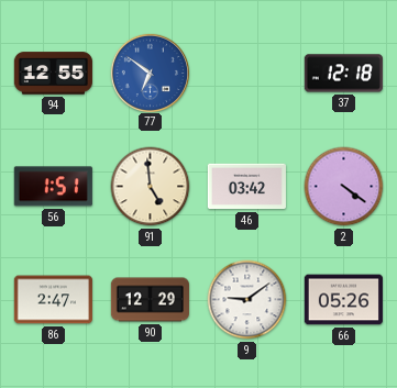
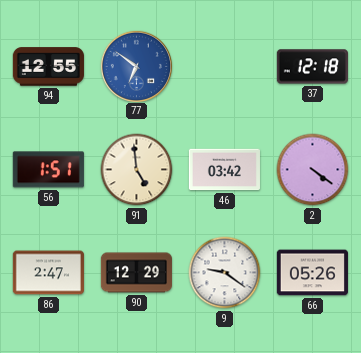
9: 9:09 -> 9:21
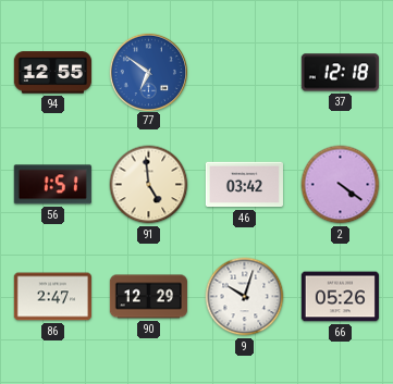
9: 9:21 -> 10:03
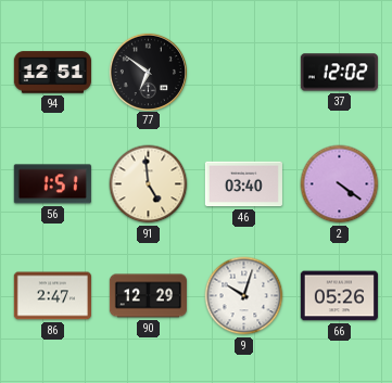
94: 12:55 -> 12:51
77 dial: blue -> black
37: 12:18 -> 12:02
46: 03:42 -> 03:40
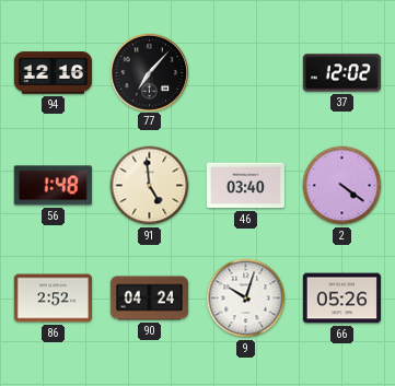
94: 12:51 -> 12:16
77: 6:51 -> 7:07
56: 1:51 -> 1:48
86: 2:47 -> 2:52
90: 12:29 -> 04:24
